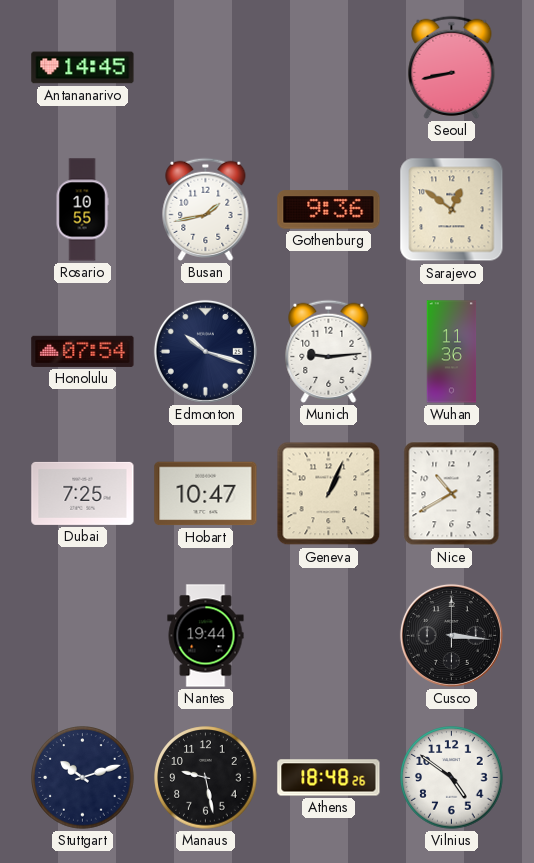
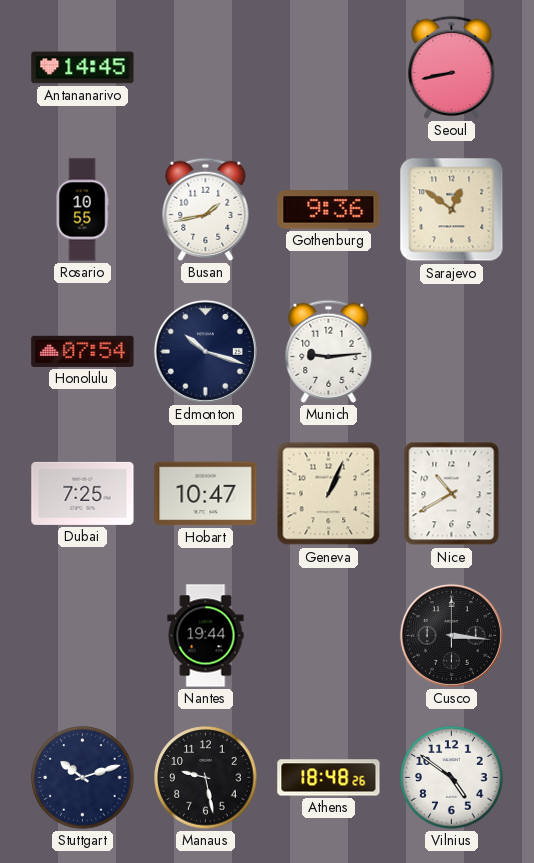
Wuhan: 11:36 -> none
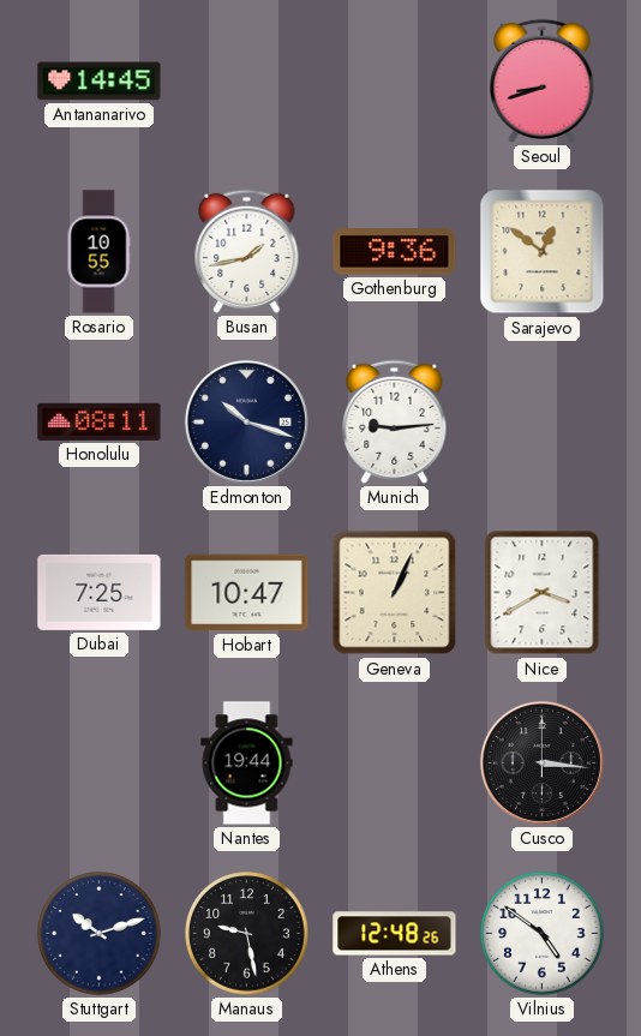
Seoul: 8:43 -> 8:42
Honolulu: 07:54 -> 08:11
Nice: 10:40 -> 3:40
Athens: 18:48 -> 12:48
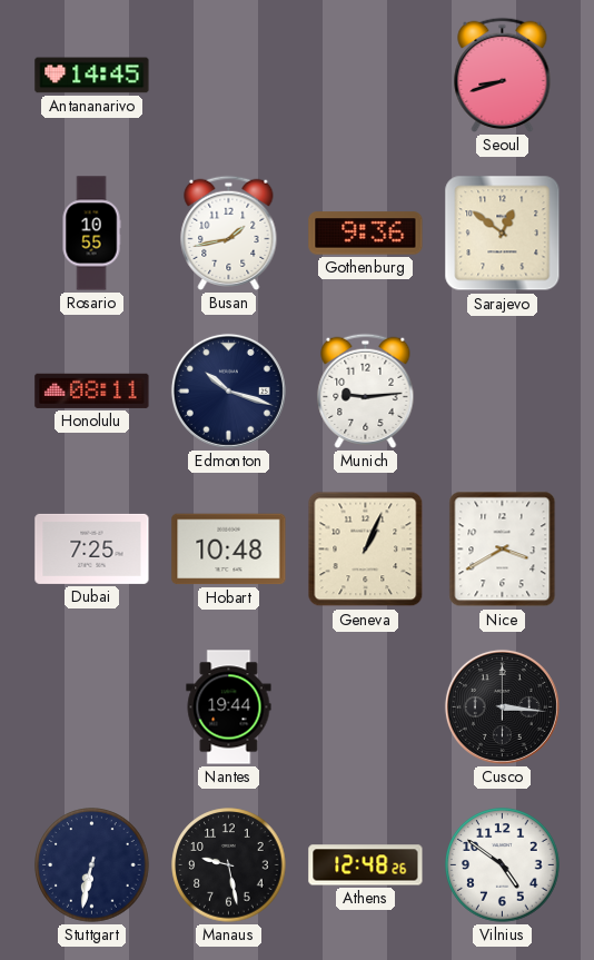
Hobart: 10:47 -> 10:48
Stuttgart: 10:12 -> 6:32
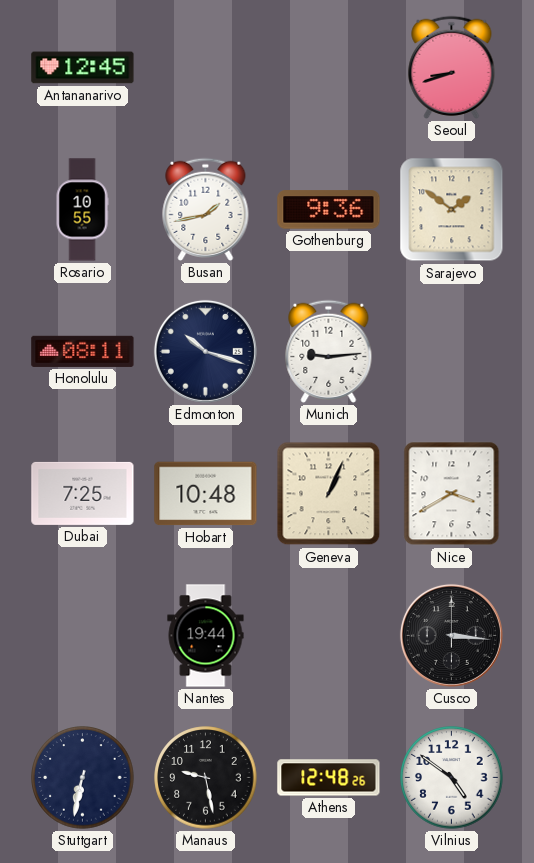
Antananarivo: 14:45 -> 12:45
Sarajevo: 12:51 -> 1:51
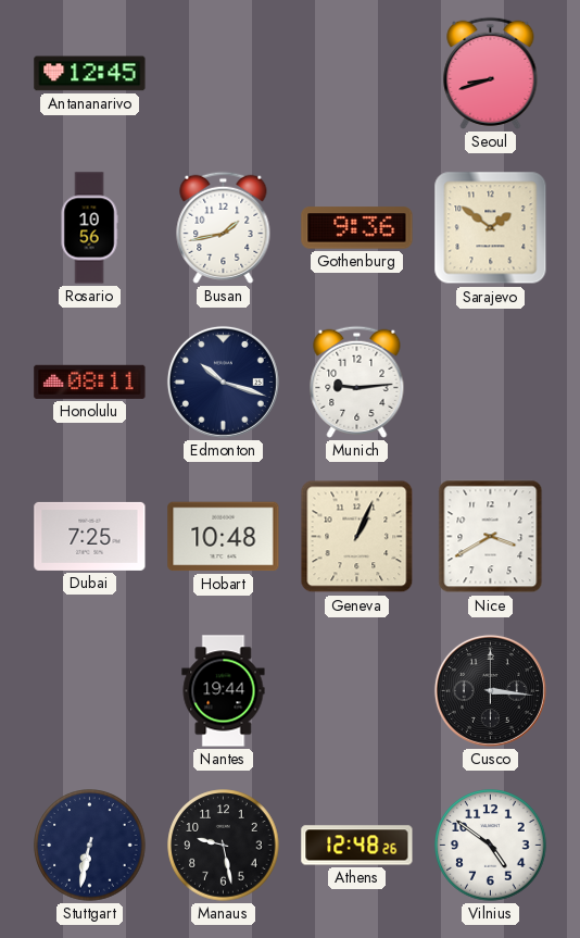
Rosario: 10:55 -> 10:56
